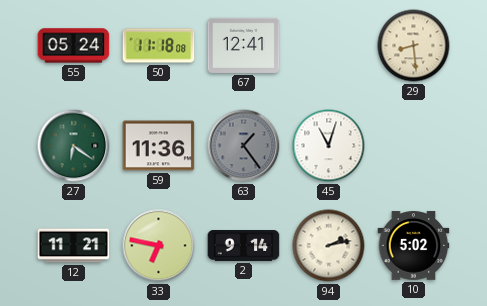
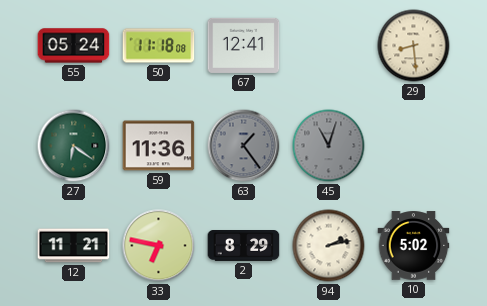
45 dial: white -> grey
2: 9:14 -> 8:29
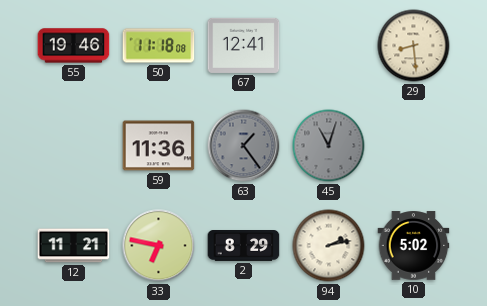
55: 05:24 -> 19:46
27: 6:21 -> none
